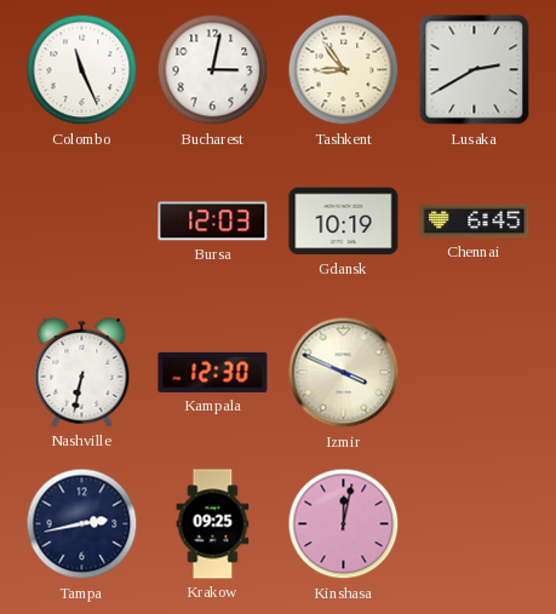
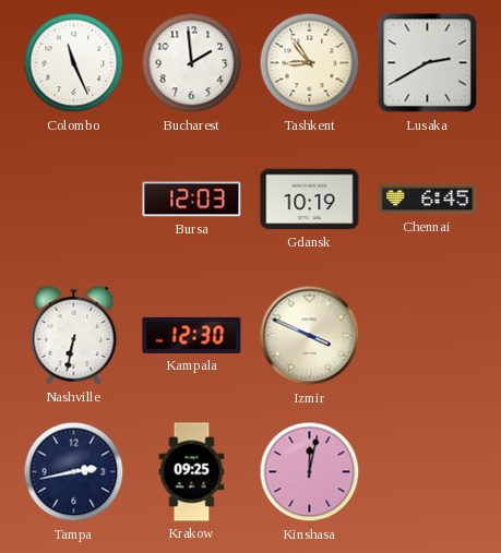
Bucharest: 3:02 -> 1:59
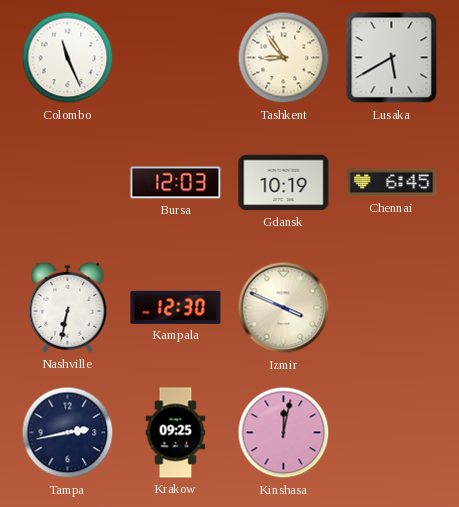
Bucharest: 1:59 -> none
Lusaka: 2:40 -> 5:40
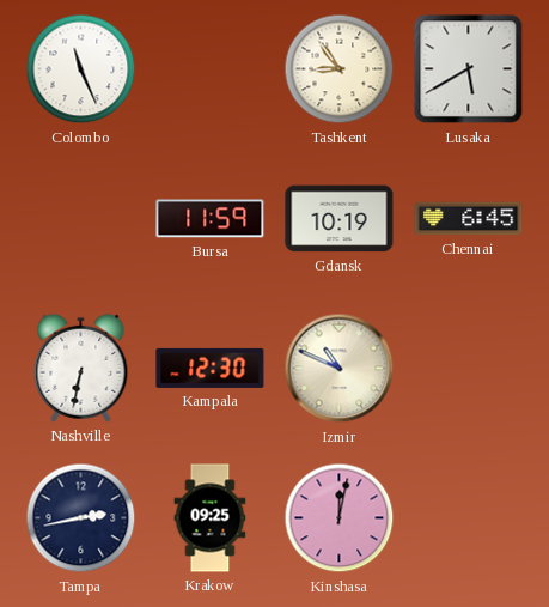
Bursa: 12:03 -> 11:59
Izmir: 3:49 -> 10:49
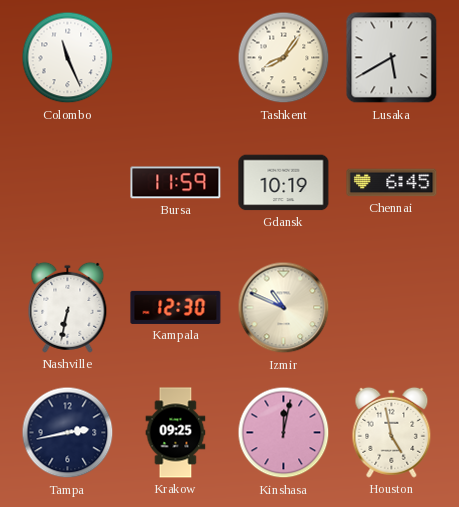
Tashkent: 8:54 -> 8:06
Houston: none -> 4:58
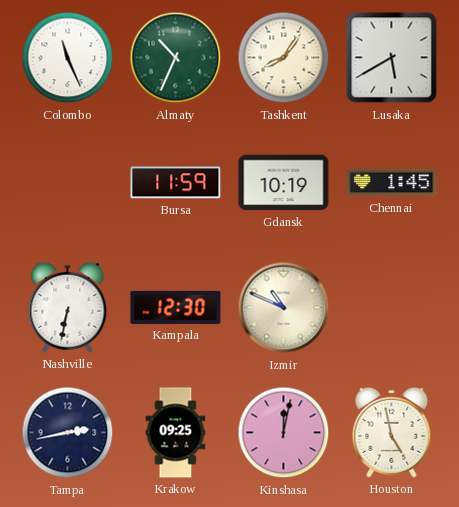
Almaty: none -> 10:34
Chennai: 6:45 -> 1:45
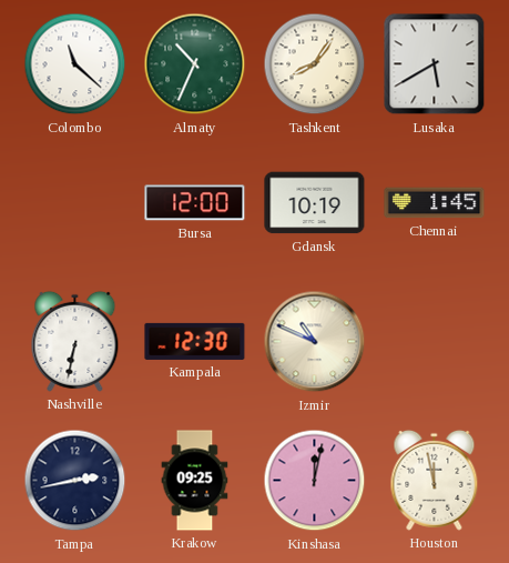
Colombo: 11:26 -> 11:22
Bursa: 11:59 -> 12:00
Houston: 4:58 -> 11:58
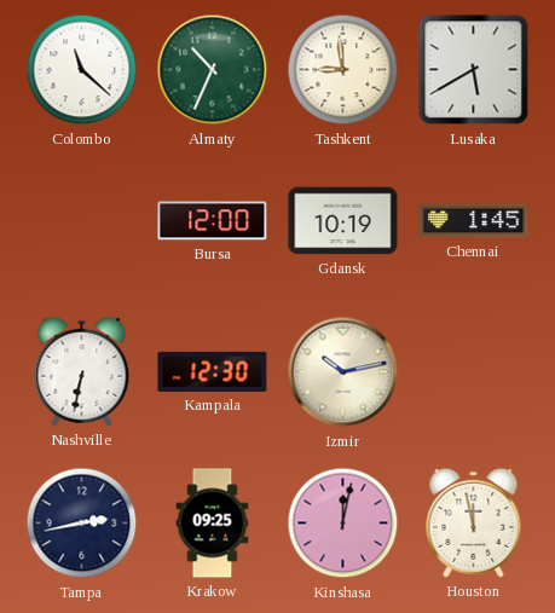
Tashkent: 8:06 -> 8:59
Izmir: 10:49 -> 10:13
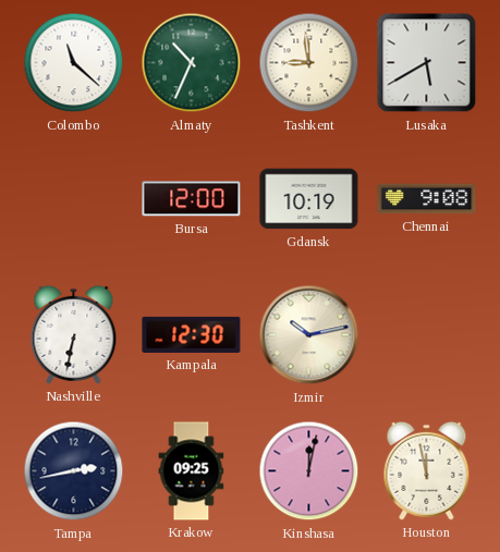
Chennai: 1:45 -> 9:08
